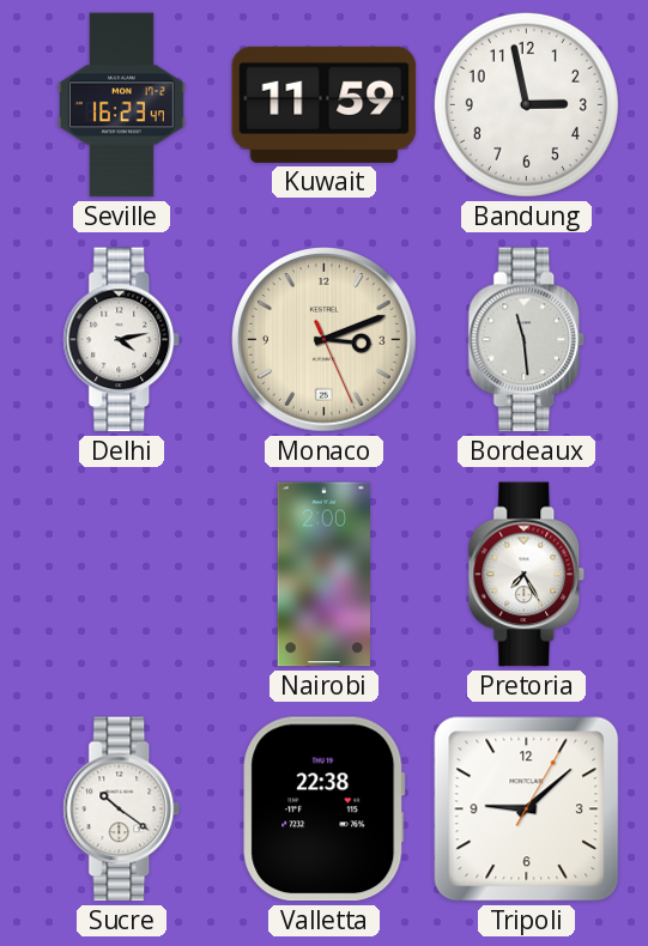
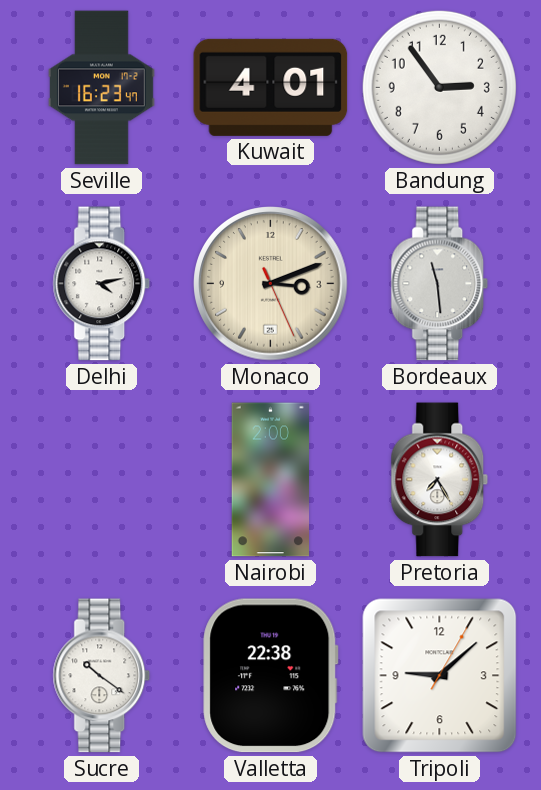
Kuwait: 11:59 -> 4:01
Bandung: 2:58 -> 2:54
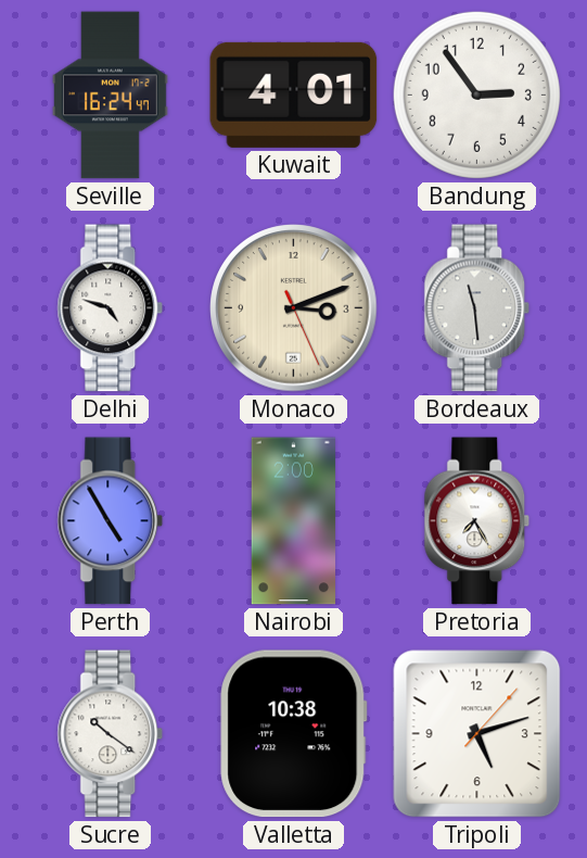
Seville: 16:23 -> 16:24
Delhi: 4:13 -> 4:48
Perth: none -> 4:55
Valletta: 22:38 -> 10:38
Tripoli: 9:08 -> 5:12
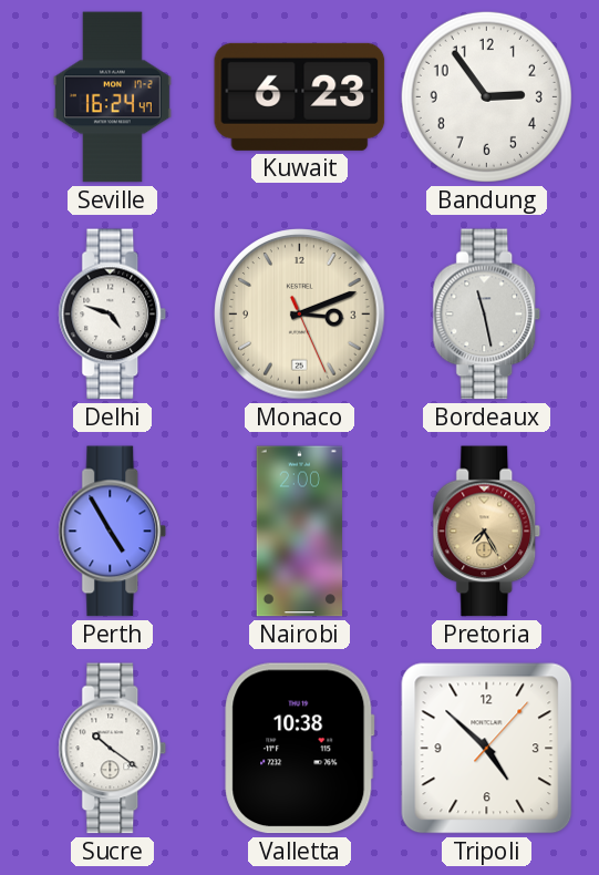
Kuwait: 4:01 -> 6:23
Bordeaux: 11:29 -> 11:28
Pretoria dial: white -> champagne
Tripoli: 5:12 -> 4:52
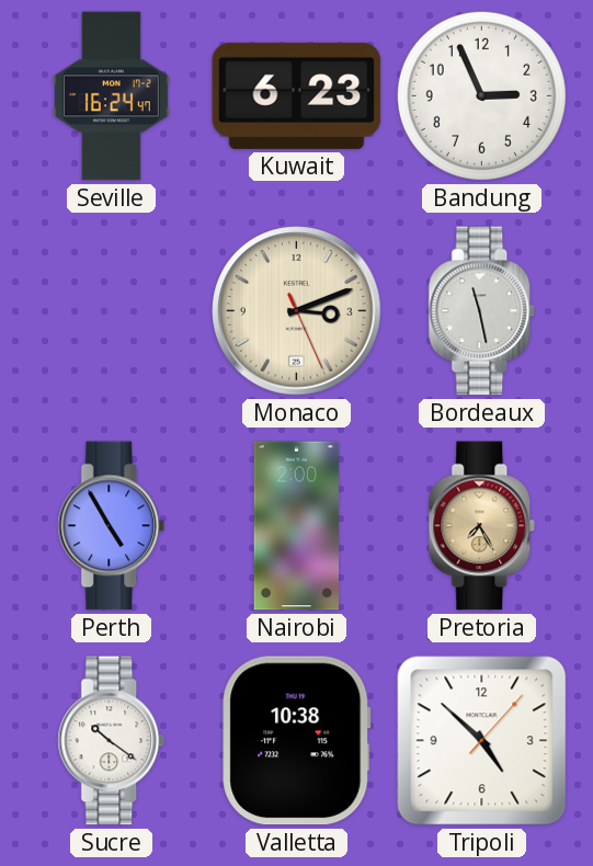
Bandung: 2:54 -> 2:56
Delhi: 4:48 -> none
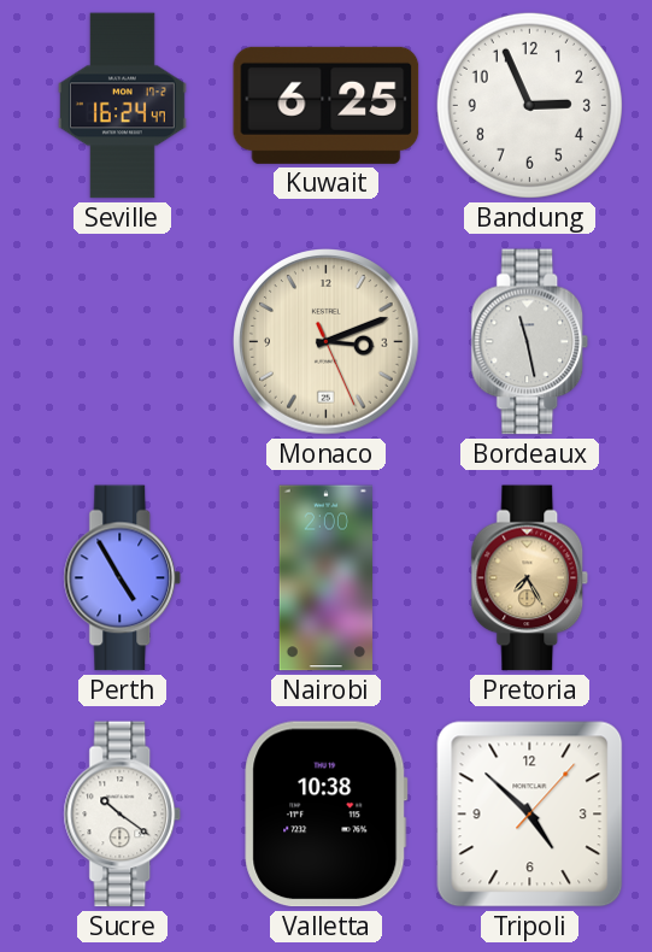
Kuwait: 6:23 -> 6:25
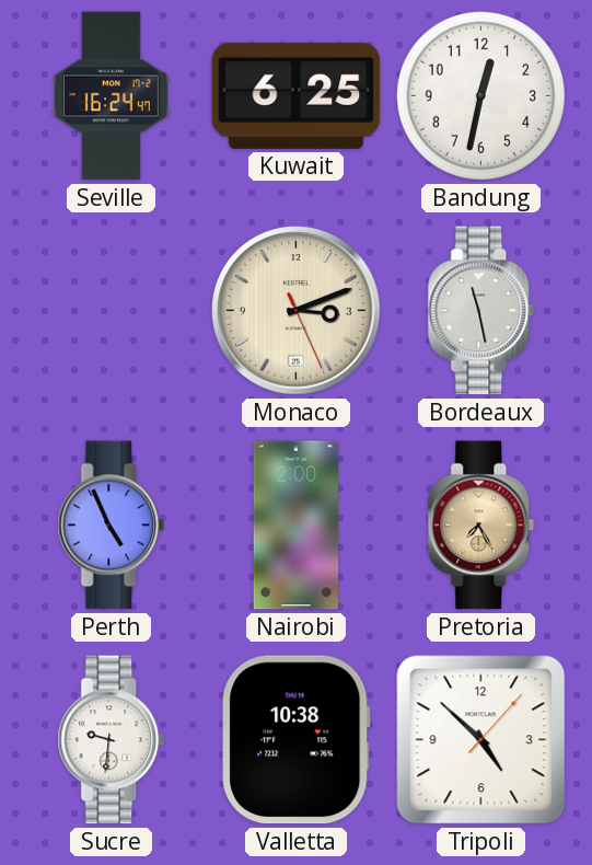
Bandung: 2:56 -> 12:32
Perth: 4:55 -> 4:56
Sucre: 10:21 -> 9:31
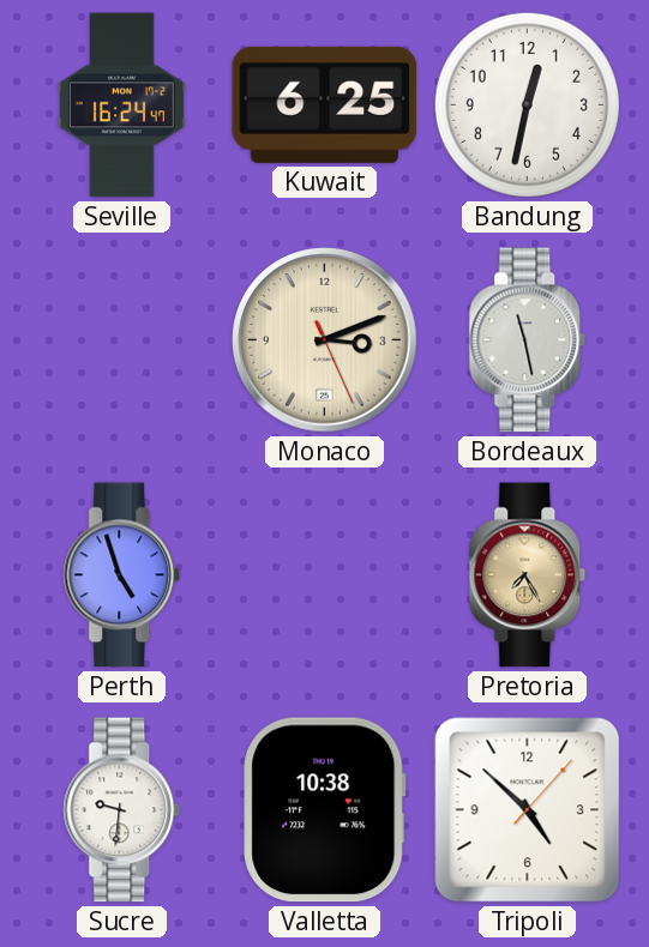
Perth: 4:56 -> 4:57
Nairobi: 2:00 -> none
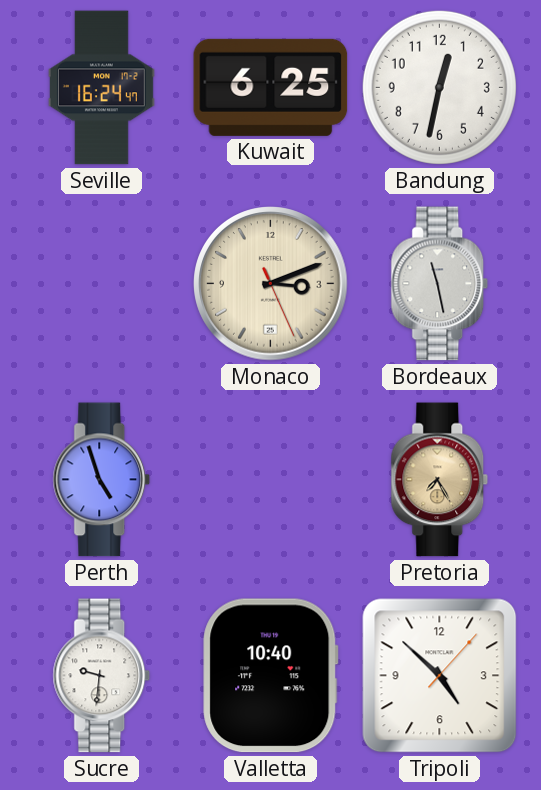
Valletta: 10:38 -> 10:40
